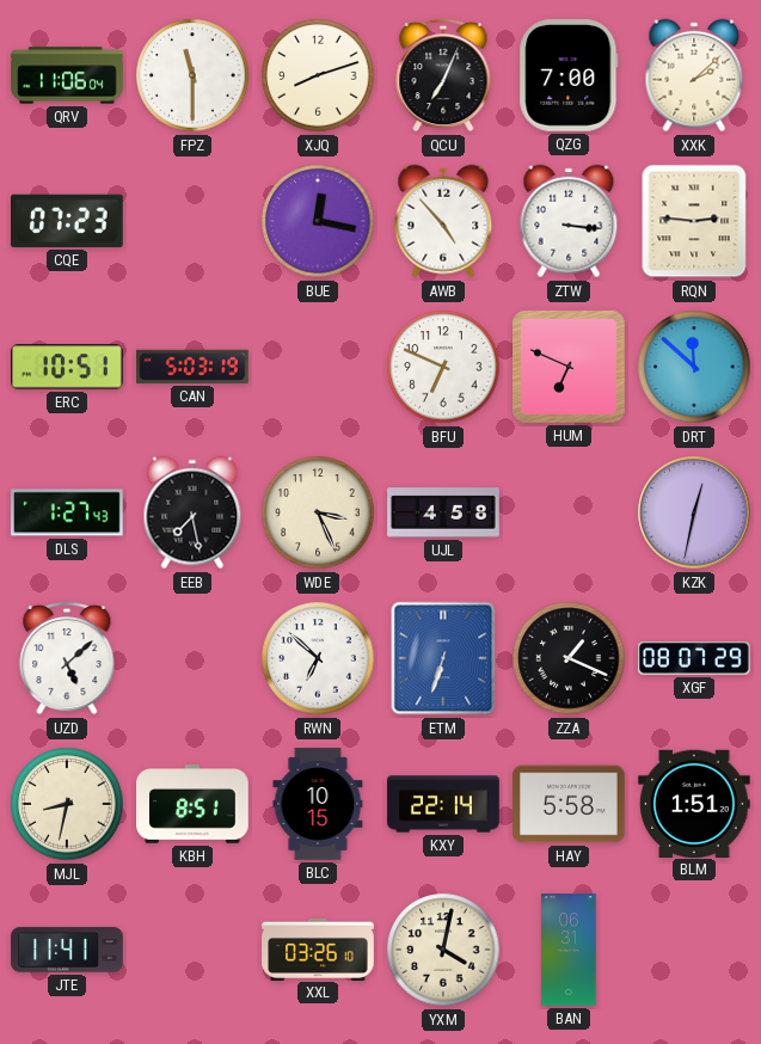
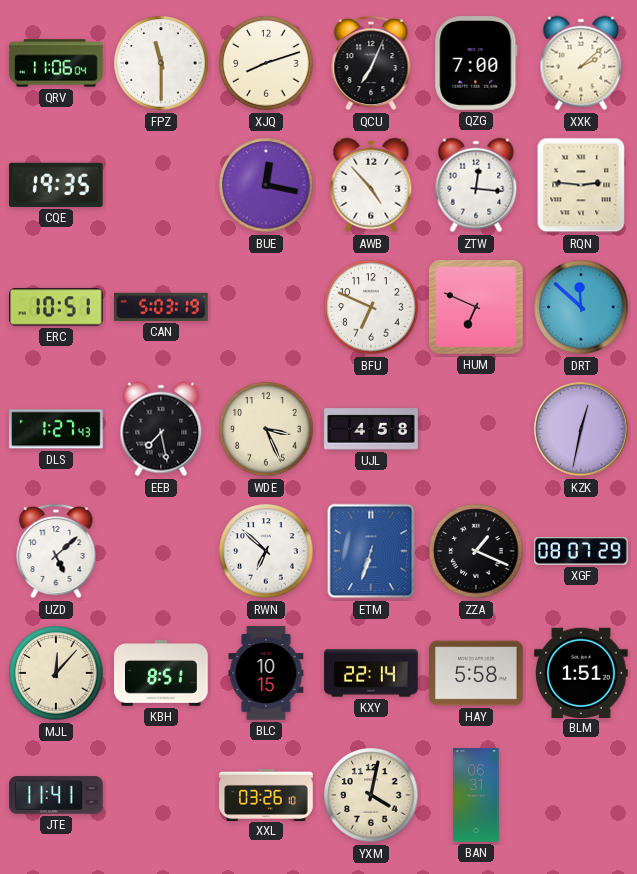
CQE: 07:23 -> 19:35
ZTW: 3:16 -> 12:16
MJL: 8:32 -> 12:07
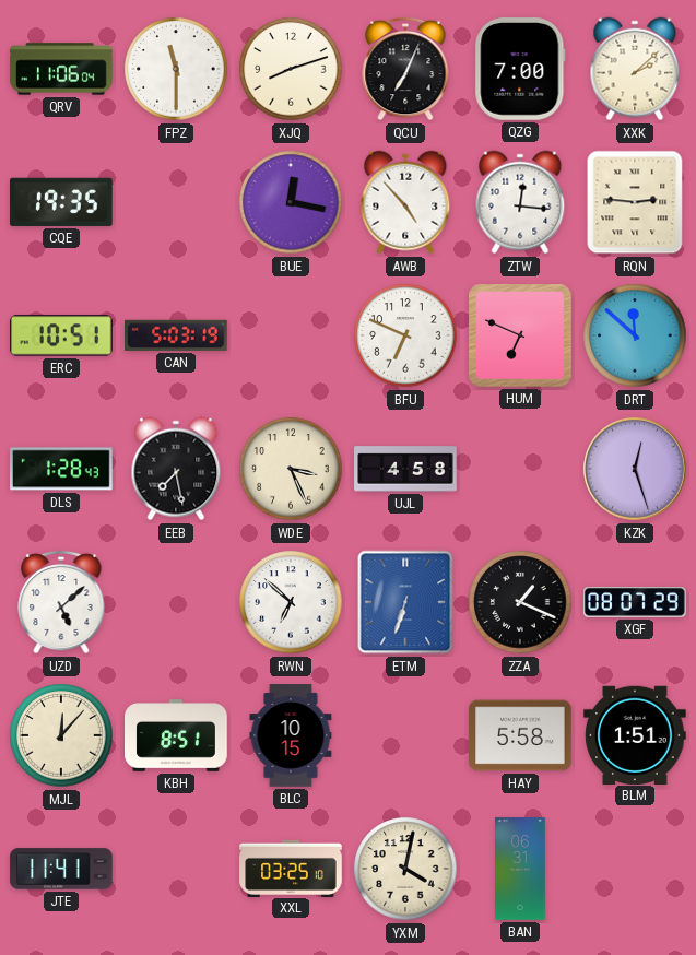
DLS: 1:27 -> 1:28
KZK: 12:32 -> 12:27
KXY: 22:14 -> none
XXL: 03:26 -> 03:25
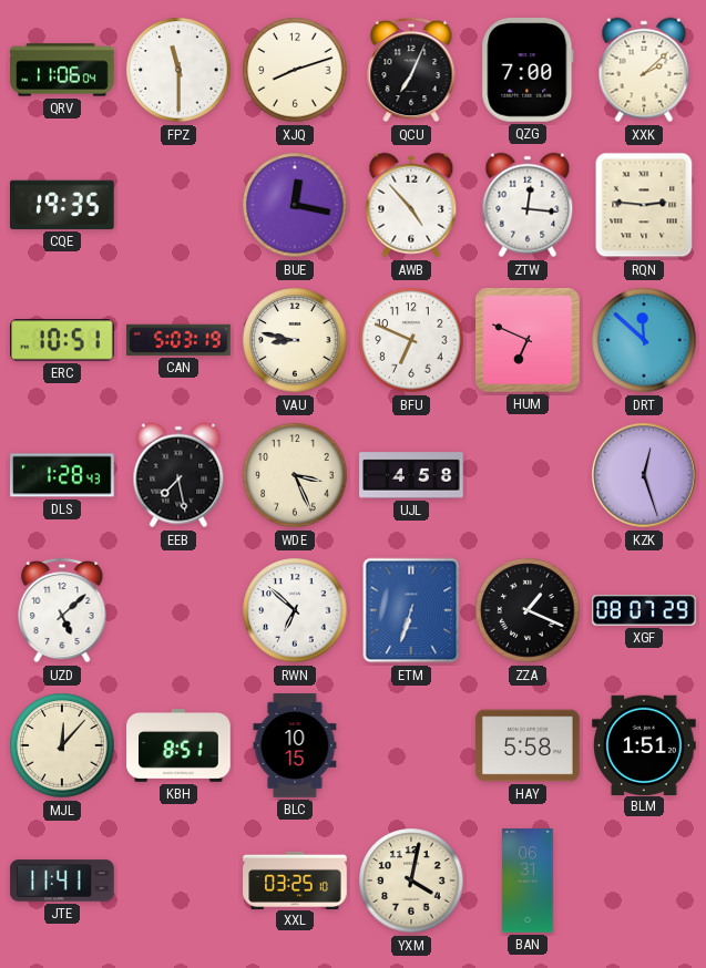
VAU: none -> 8:47
